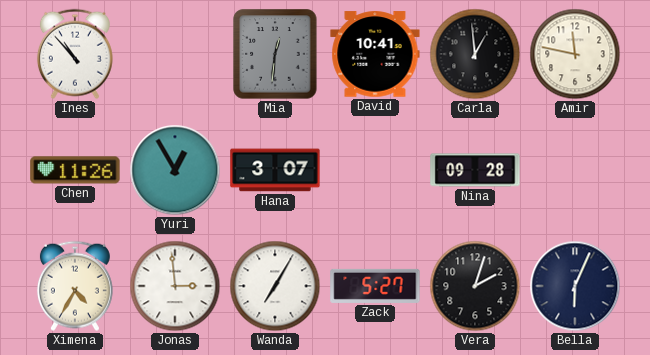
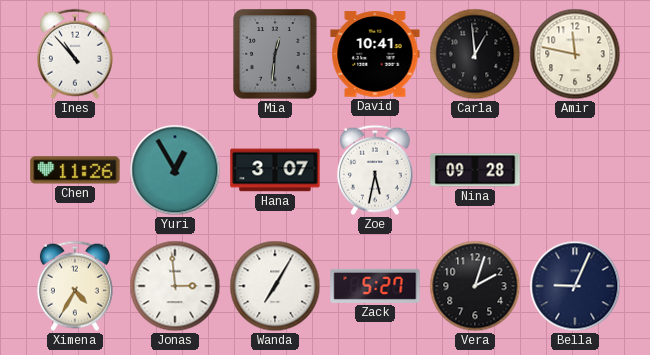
Zoe: none -> 5:32
Bella: 6:04 -> 9:04
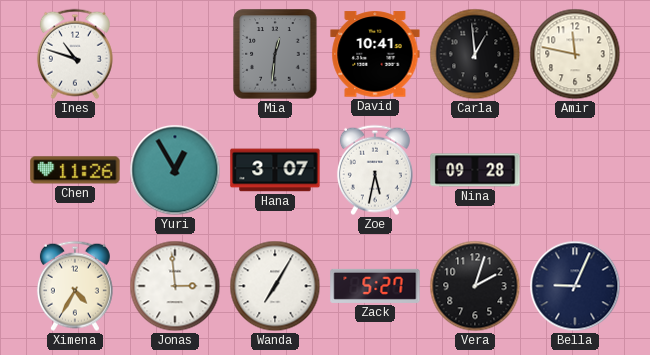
Ines: 10:53 -> 10:48
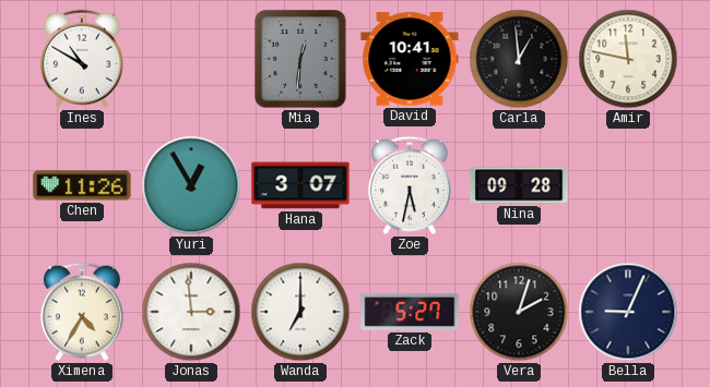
Ines: 10:48 -> 10:50
Wanda: 7:05 -> 7:00
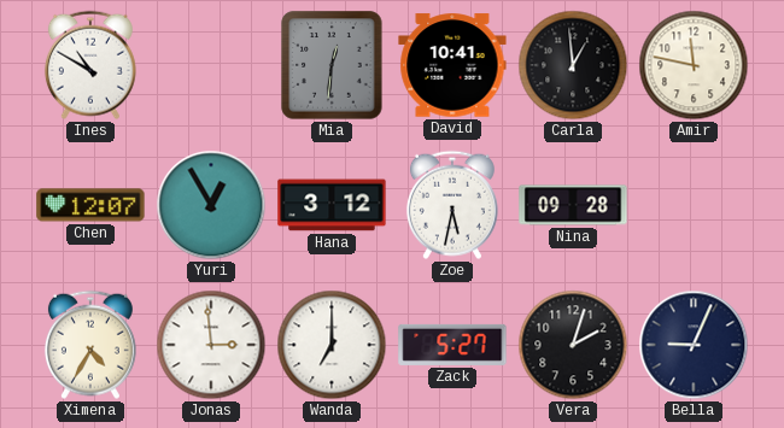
Chen: 11:26 -> 12:07
Hana: 3:07 -> 3:12
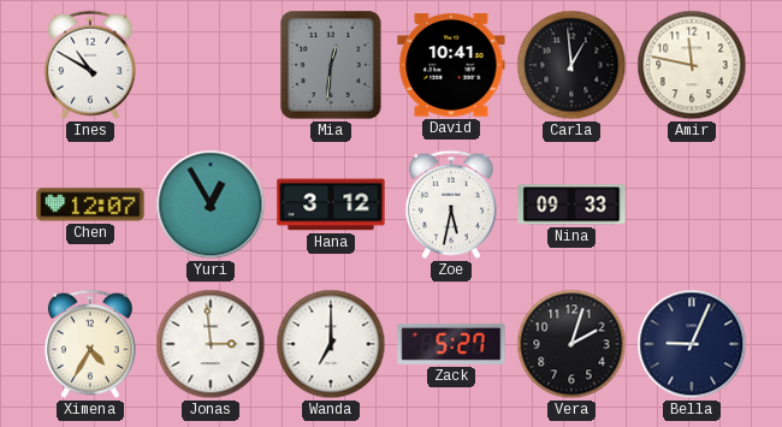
Nina: 09:28 -> 09:33
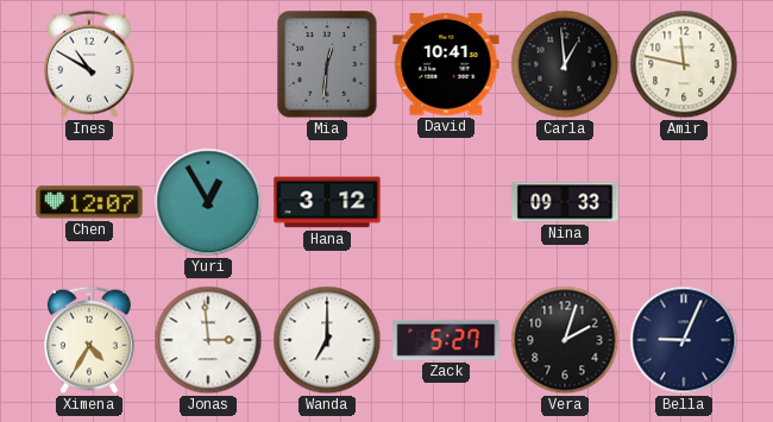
Zoe: 5:32 -> none
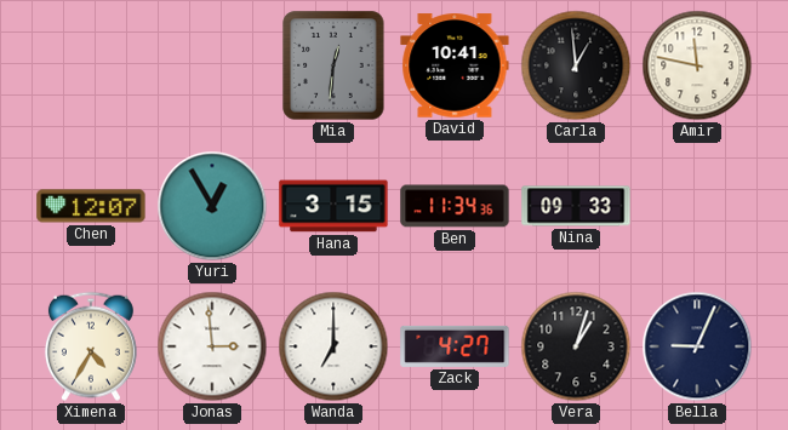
Ines: 10:50 -> none
Hana: 3:12 -> 3:15
Ben: none -> 11:34
Zack: 5:27 -> 4:27
Vera: 2:03 -> 1:03
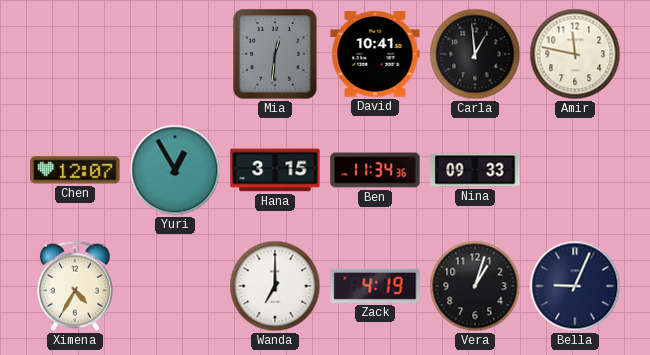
Jonas: 2:59 -> none
Zack: 4:27 -> 4:19
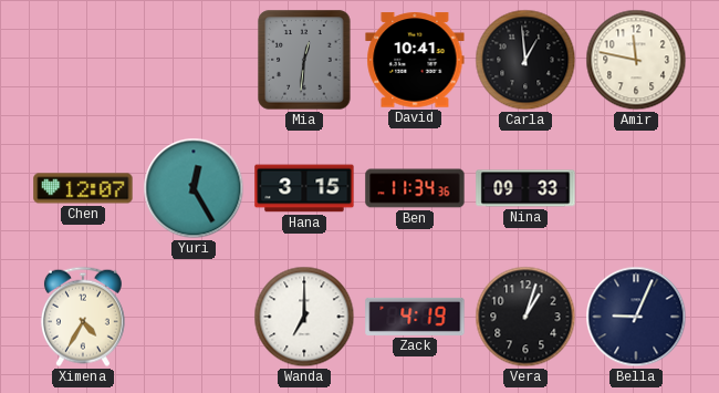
Yuri: 12:55 -> 12:25
